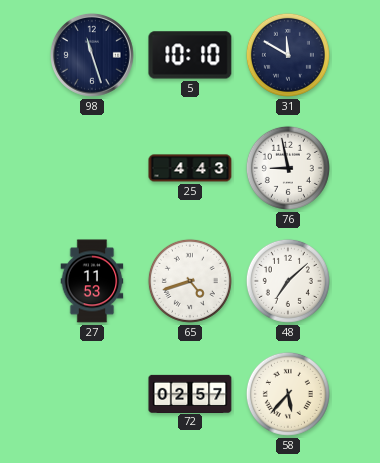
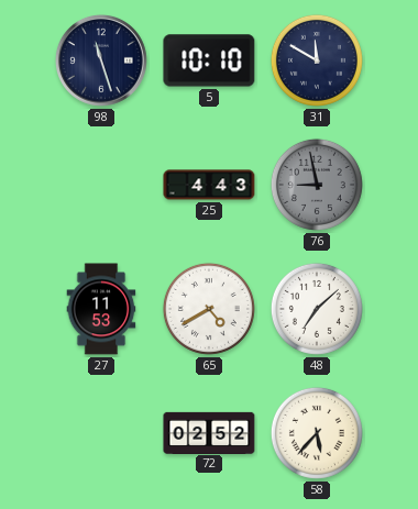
76 dial: white -> grey
65: 4:42 -> 4:40
72: 02:57 -> 02:52
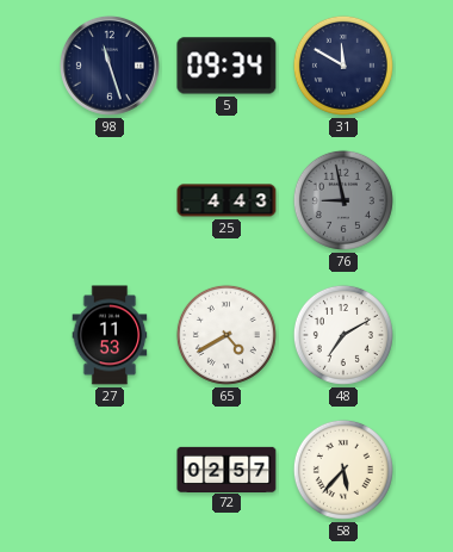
5: 10:10 -> 09:34
48: 7:08 -> 7:10
72: 02:52 -> 02:57
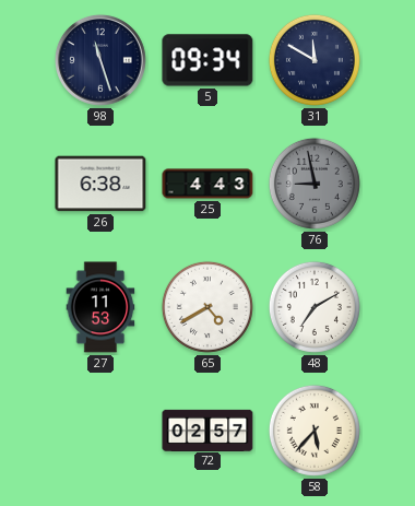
26: none -> 6:38
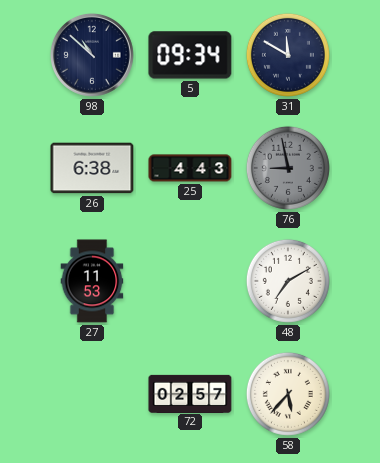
98: 11:27 -> 10:52
65: 4:40 -> none
